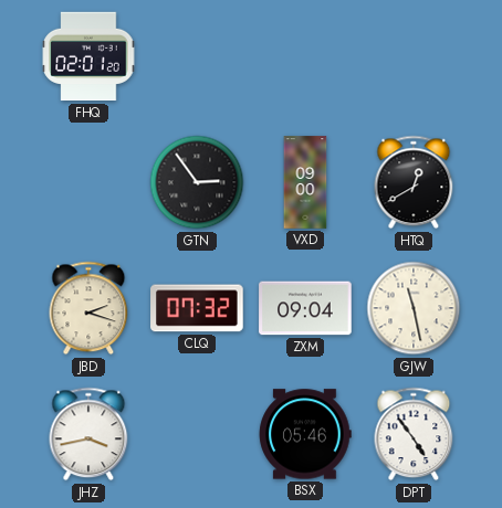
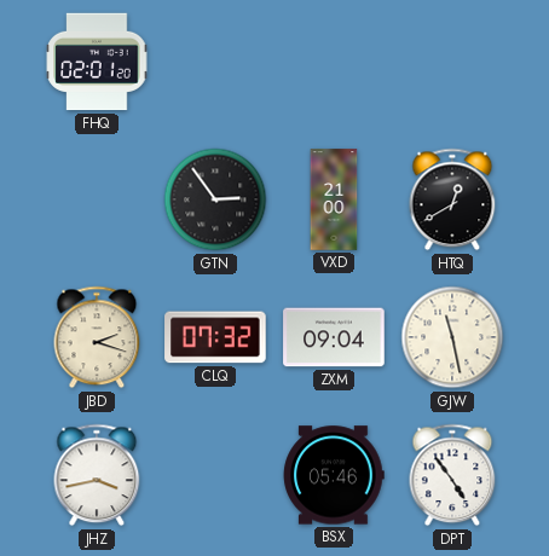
VXD: 09:00 -> 21:00
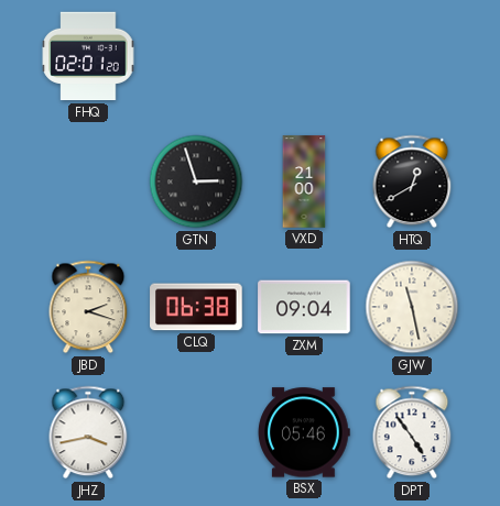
GTN: 2:54 -> 2:57
CLQ: 07:32 -> 06:38
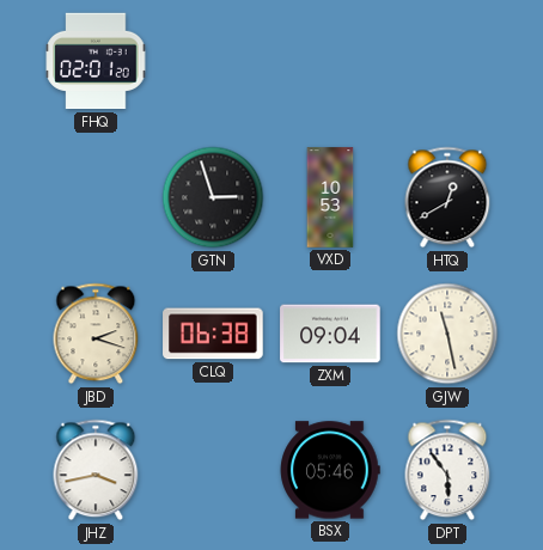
VXD: 21:00 -> 10:53
DPT: 4:54 -> 5:54
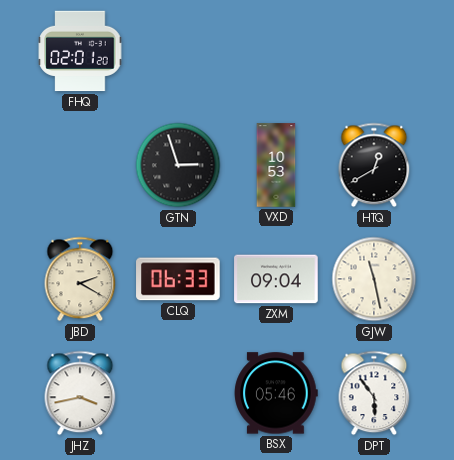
JBD: 2:18 -> 2:20
CLQ: 06:38 -> 06:33
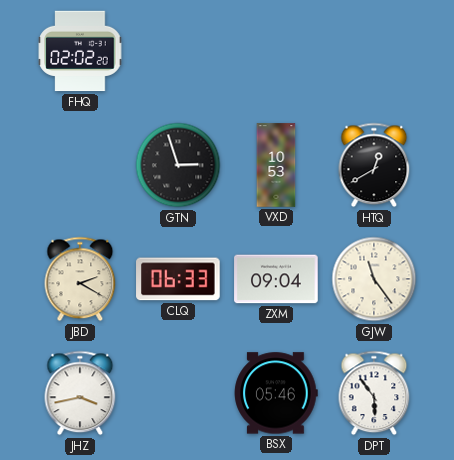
FHQ: 02:01 -> 02:02
GJW: 11:28 -> 11:24
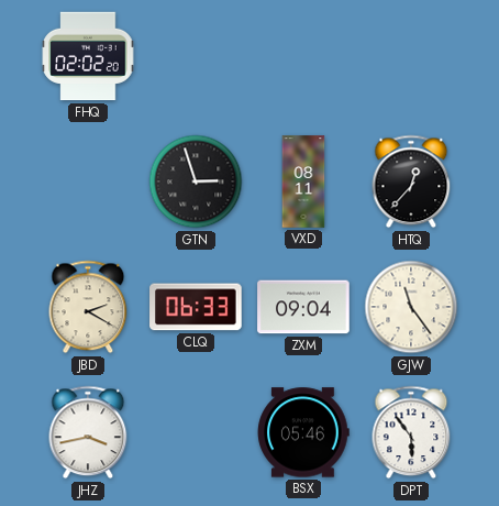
VXD: 10:53 -> 08:11
HTQ: 12:40 -> 12:37
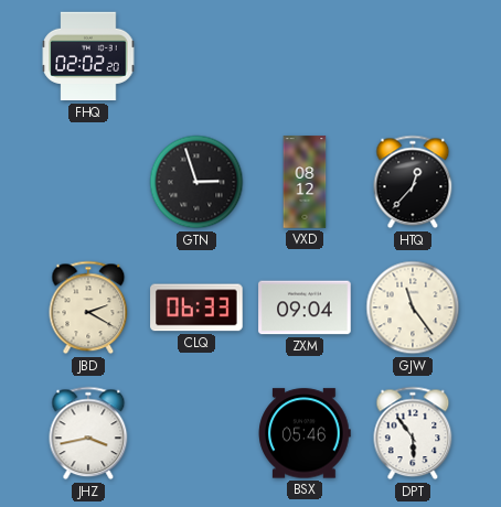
VXD: 08:11 -> 08:12
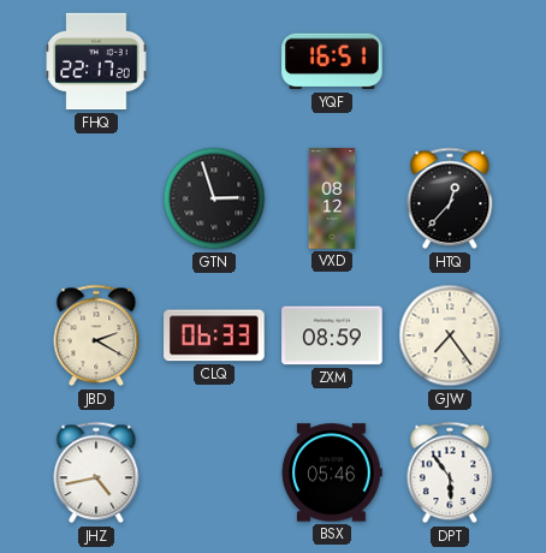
FHQ: 02:02 -> 22:17
YQF: none -> 16:51
ZXM: 09:04 -> 08:59
GJW: 11:24 -> 7:24
JHZ: 3:43 -> 4:43
